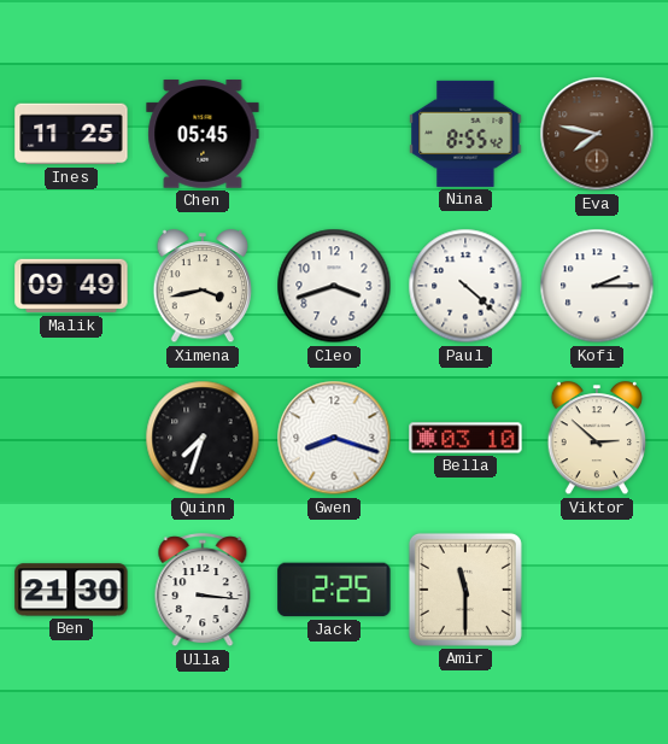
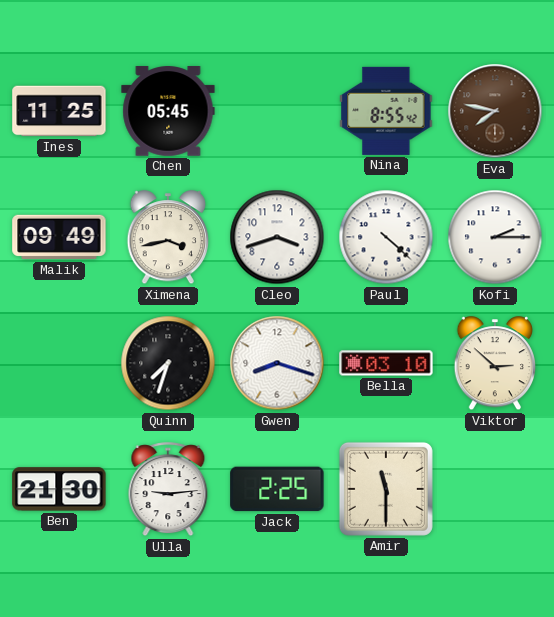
Ulla: 3:16 -> 9:14
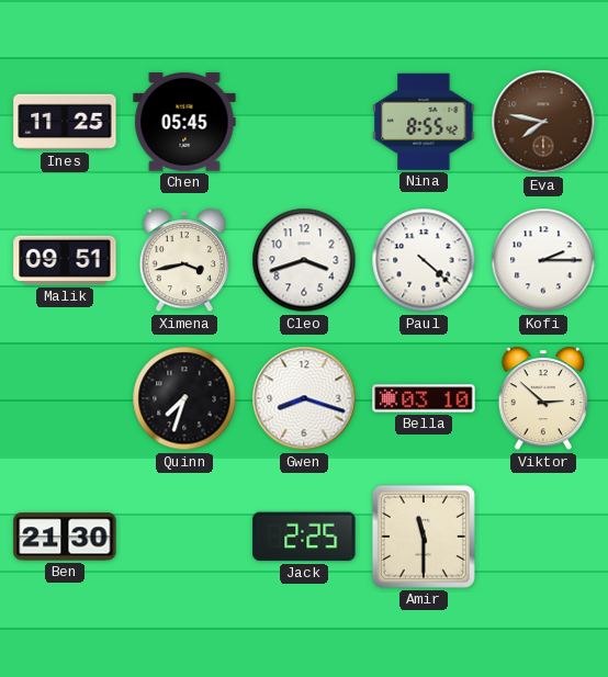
Malik: 09:49 -> 09:51
Ulla: 9:14 -> none
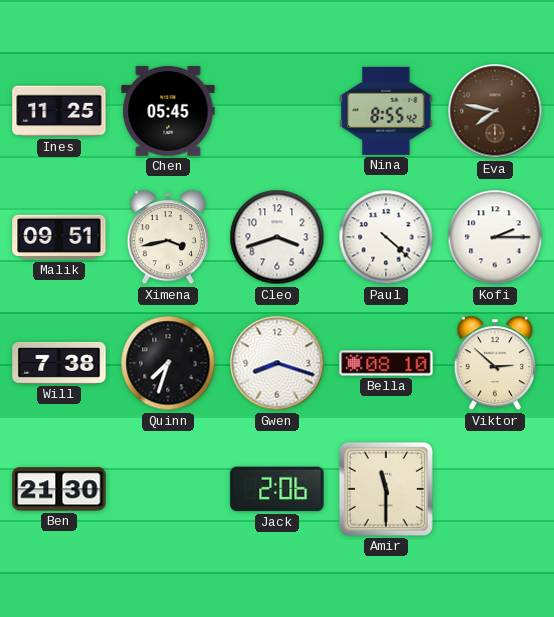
Will: none -> 7:38
Bella: 03:10 -> 08:10
Jack: 2:25 -> 2:06
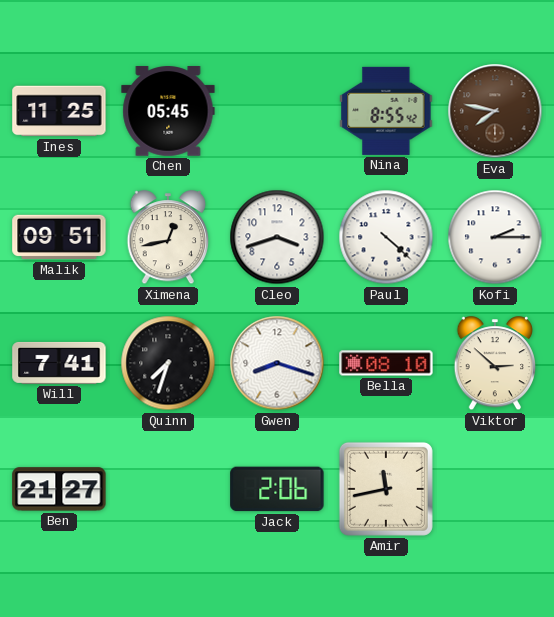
Ximena: 3:43 -> 12:43
Will: 7:38 -> 7:41
Ben: 21:30 -> 21:27
Amir: 11:30 -> 11:43
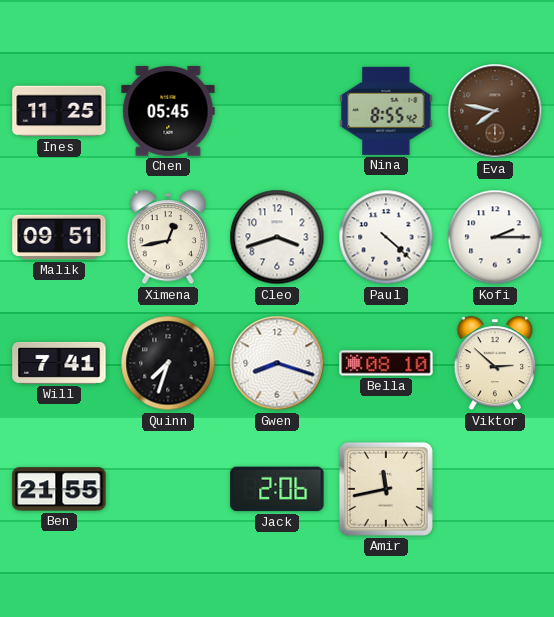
Ben: 21:27 -> 21:55
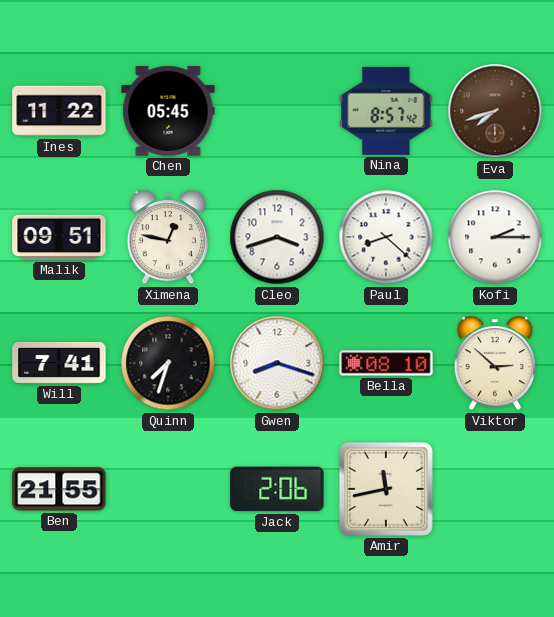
Ines: 11:25 -> 11:22
Nina: 8:55 -> 8:57
Eva: 7:47 -> 7:42
Ximena: 12:43 -> 12:47
Paul: 4:22 -> 8:22
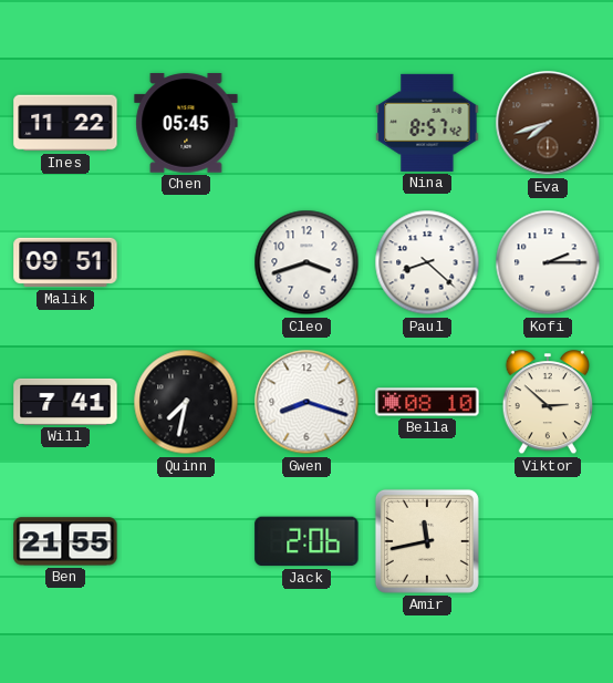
Ximena: 12:47 -> none
Quinn: 7:33 -> 7:32
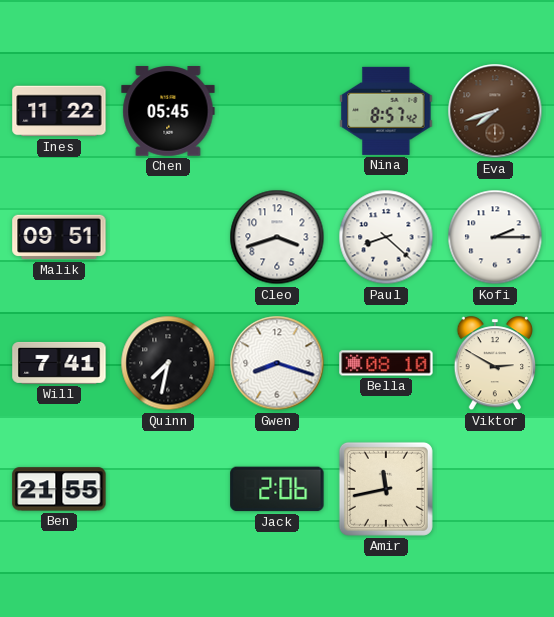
Viktor: 2:52 -> 2:50
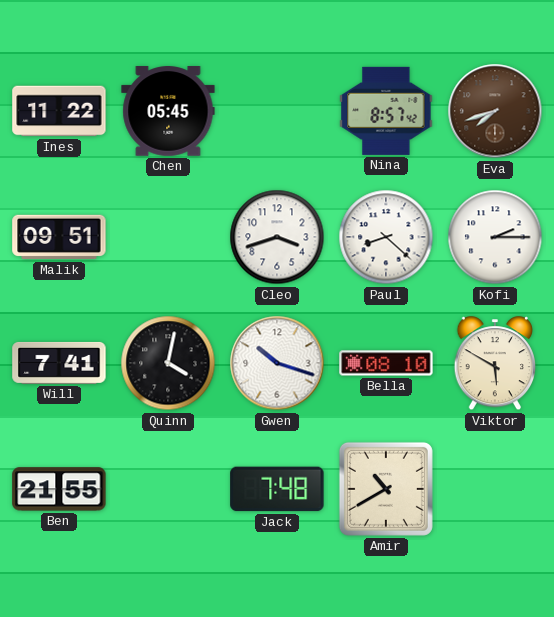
Quinn: 7:32 -> 4:02
Gwen: 8:18 -> 10:18
Viktor: 2:50 -> 5:50
Jack: 2:06 -> 7:48
Amir: 11:43 -> 10:40
